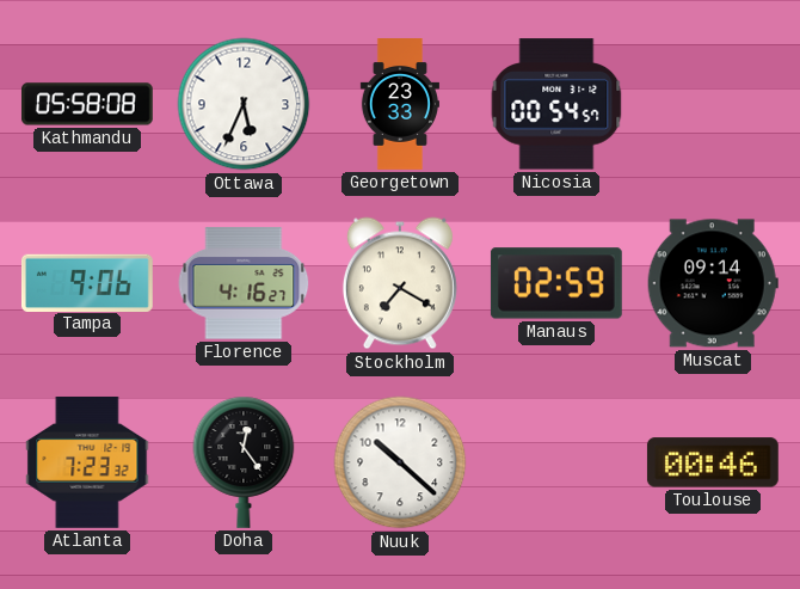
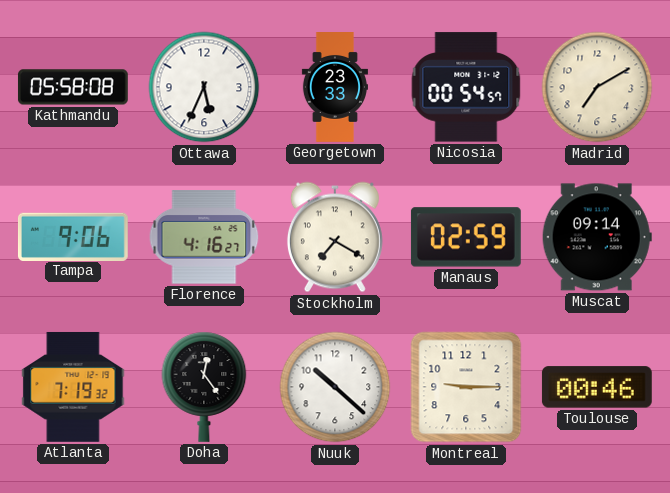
Madrid: none -> 7:10
Atlanta: 7:23 -> 7:19
Montreal: none -> 9:15
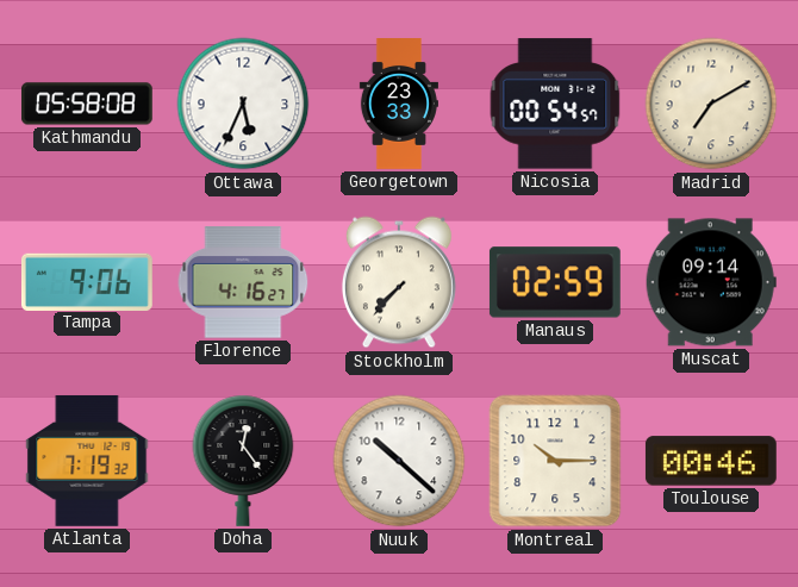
Stockholm: 7:20 -> 7:37
Montreal: 9:15 -> 10:15
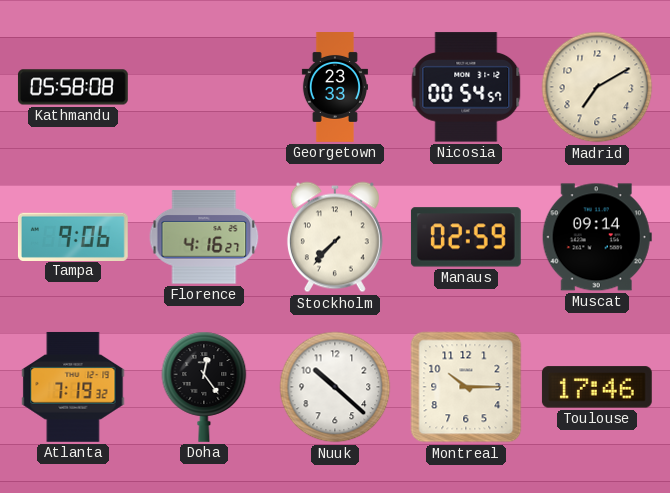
Ottawa: 5:34 -> none
Toulouse: 00:46 -> 17:46
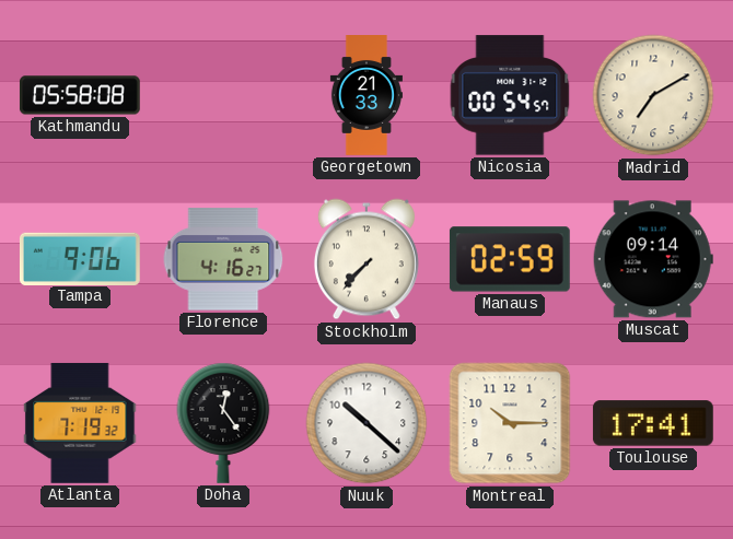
Georgetown: 23:33 -> 21:33
Toulouse: 17:46 -> 17:41
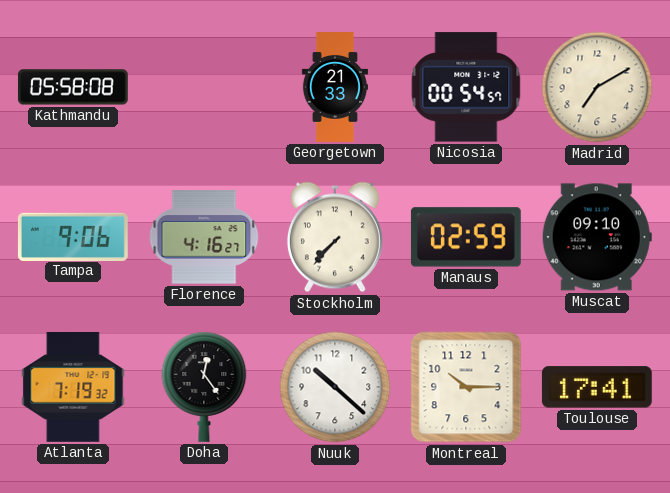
Muscat: 09:14 -> 09:10
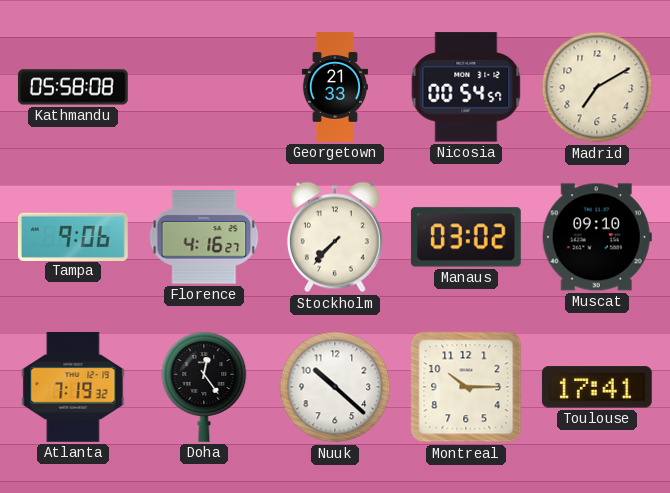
Manaus: 02:59 -> 03:02
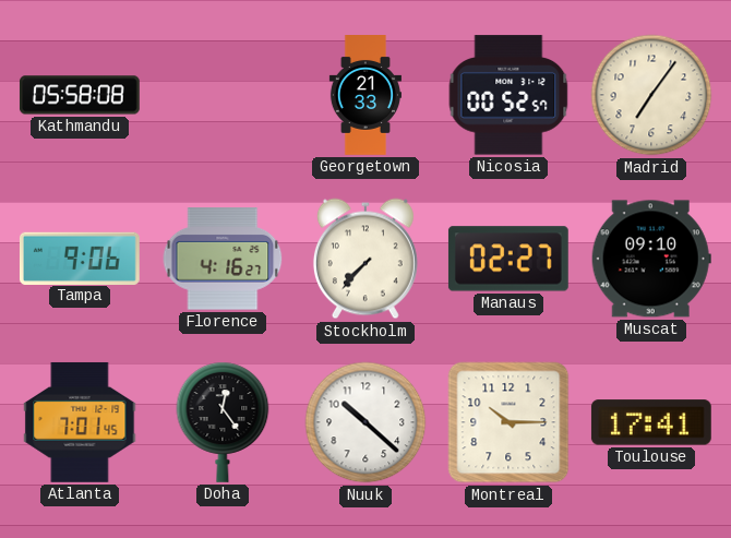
Nicosia: 00:54 -> 00:52
Madrid: 7:10 -> 7:06
Manaus: 03:02 -> 02:27
Atlanta: 7:19 -> 7:01
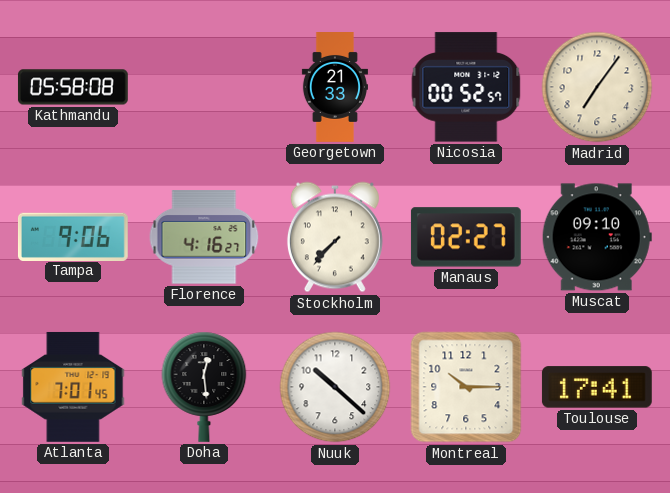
Doha: 12:24 -> 12:29
